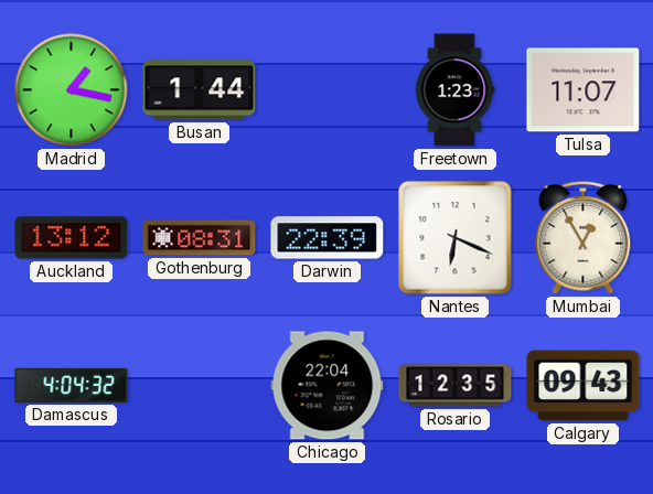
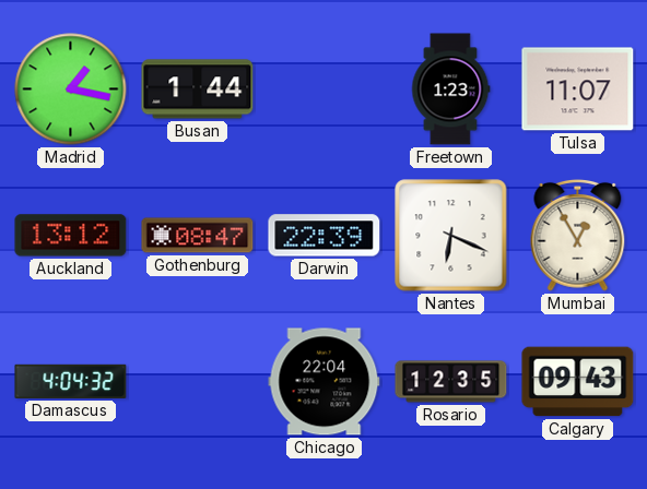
Gothenburg: 08:31 -> 08:47
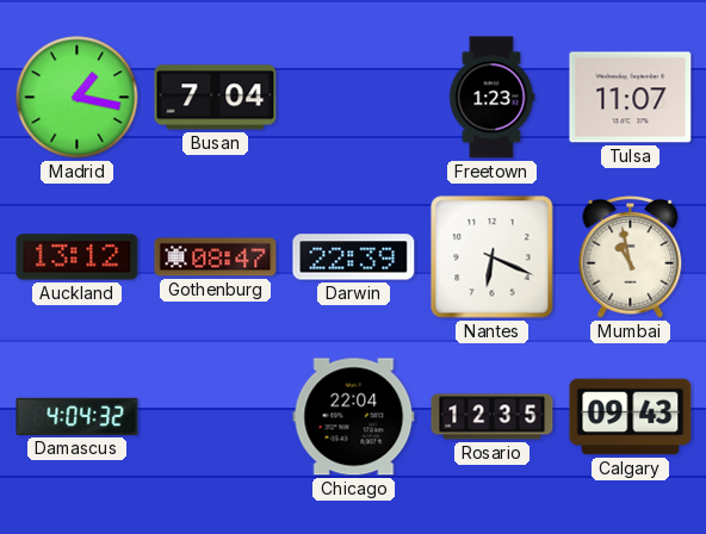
Busan: 1:44 -> 7:04
Mumbai: 12:55 -> 10:58
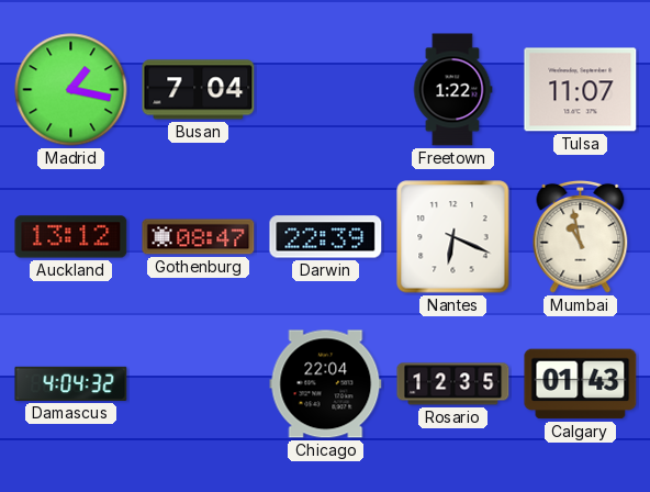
Freetown: 1:23 -> 1:22
Calgary: 09:43 -> 01:43
